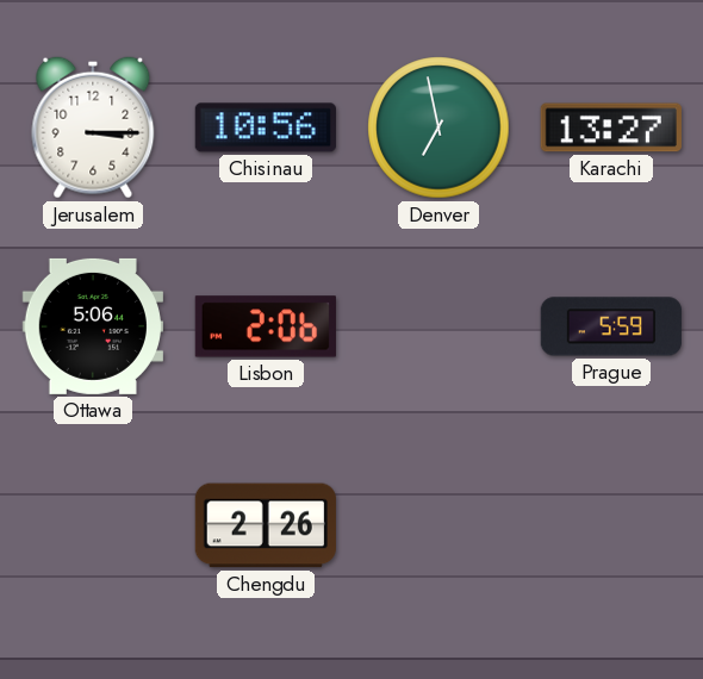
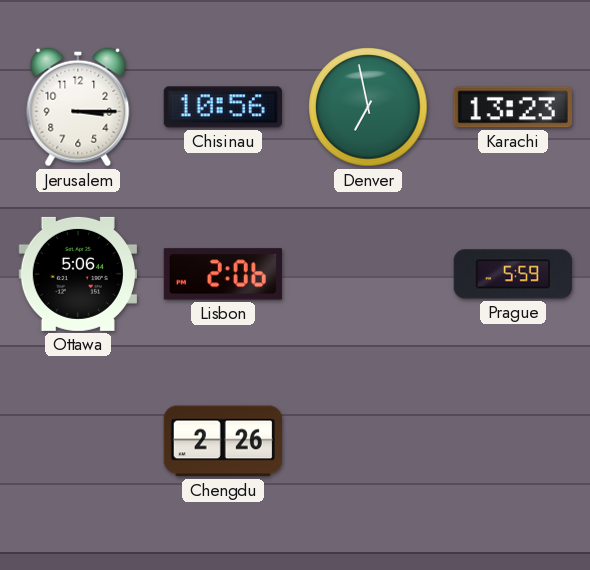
Karachi: 13:27 -> 13:23
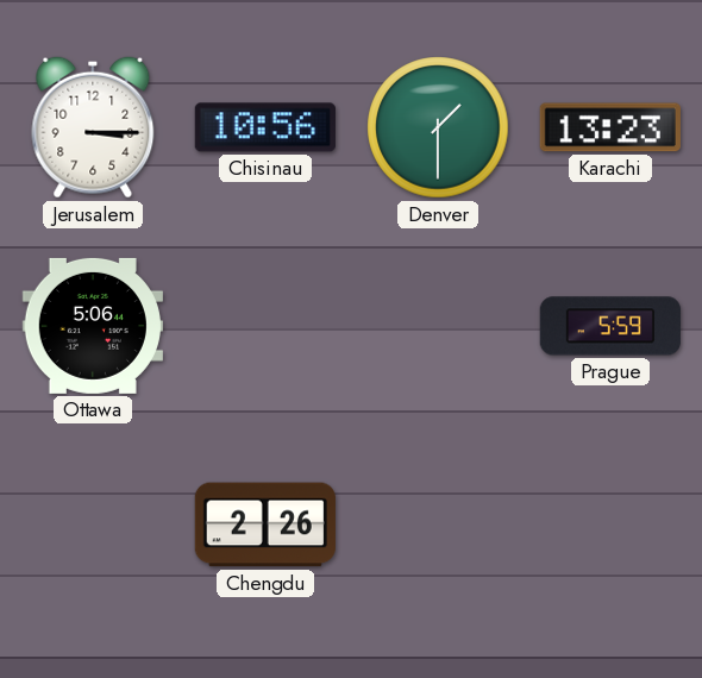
Denver: 6:58 -> 1:30
Lisbon: 2:06 -> none
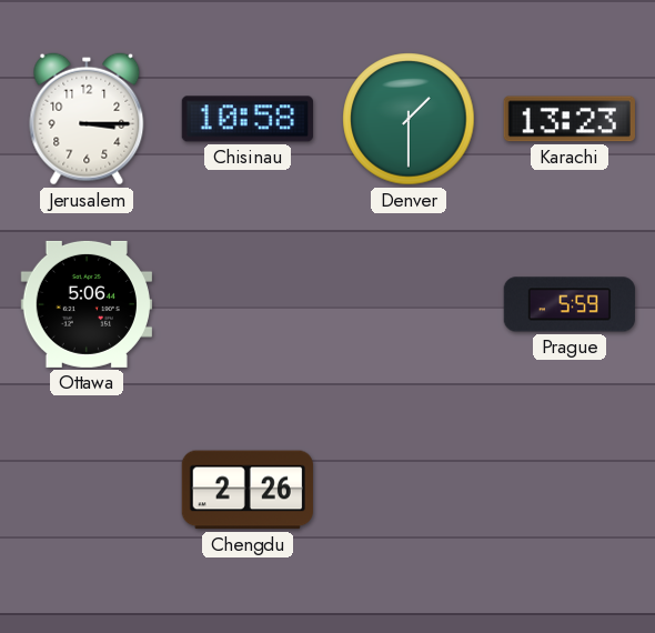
Chisinau: 10:56 -> 10:58
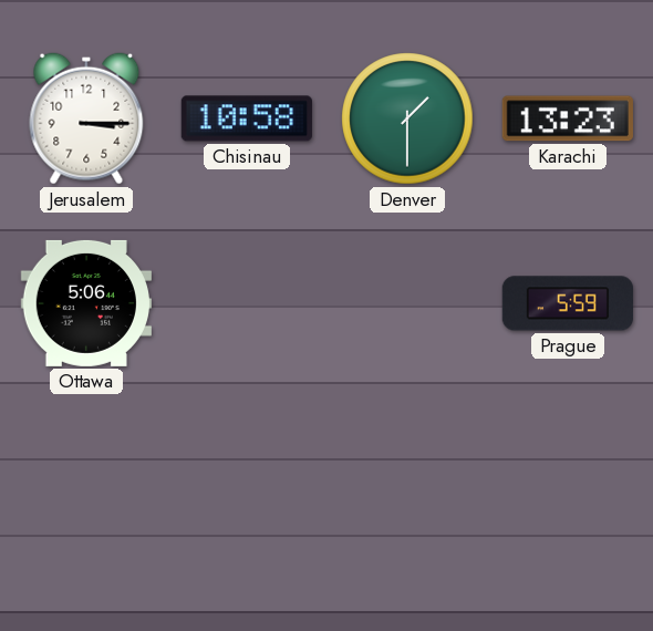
Chengdu: 2:26 -> none
